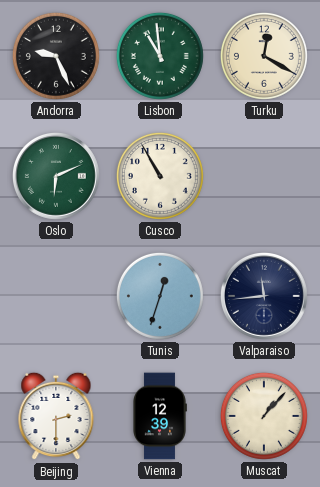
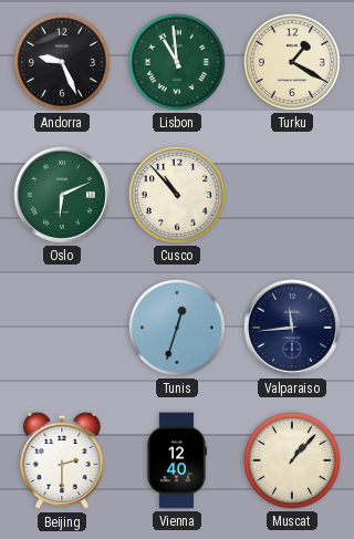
Turku: 12:20 -> 1:20
Cusco: 10:55 -> 10:53
Vienna: 12:39 -> 12:40
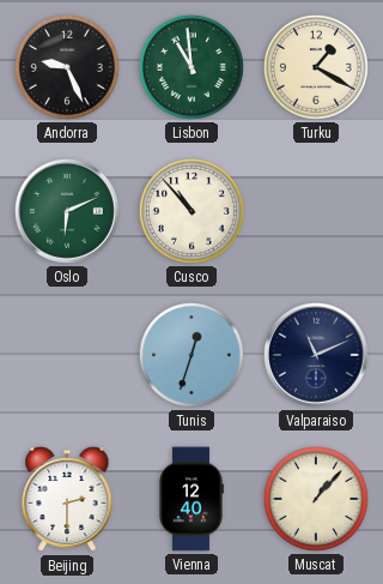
Valparaiso: 11:44 -> 11:11
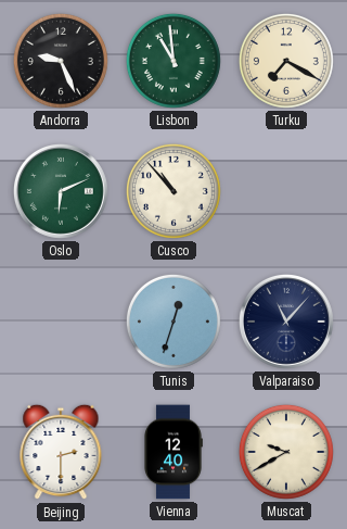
Turku: 1:20 -> 7:20
Valparaiso: 11:11 -> 11:07
Muscat: 1:07 -> 9:40
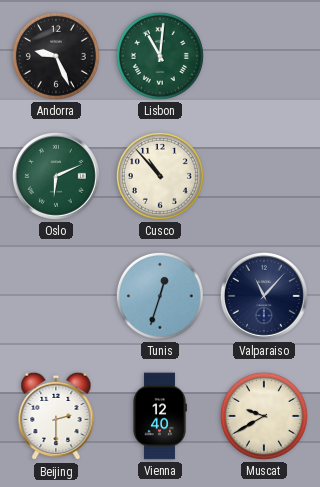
Lisbon: 10:59 -> 11:01
Turku: 7:20 -> none
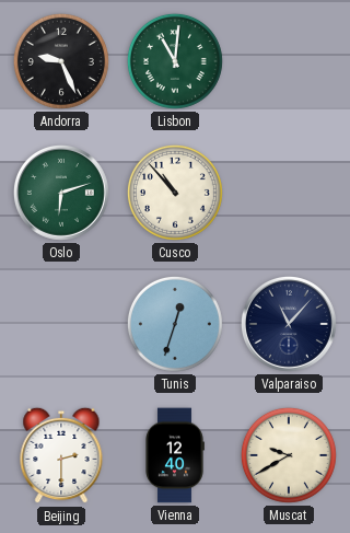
Oslo: 6:11 -> 6:12
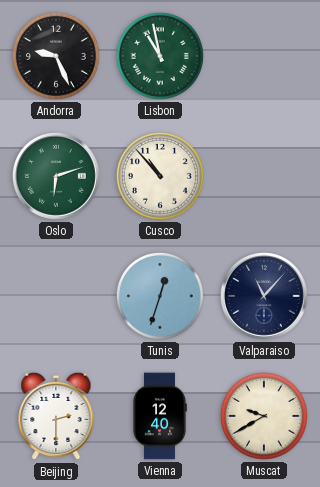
Lisbon: 11:01 -> 10:58
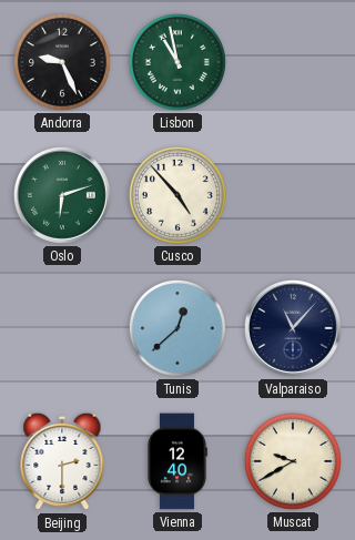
Cusco: 10:53 -> 4:53
Tunis: 12:33 -> 12:38
